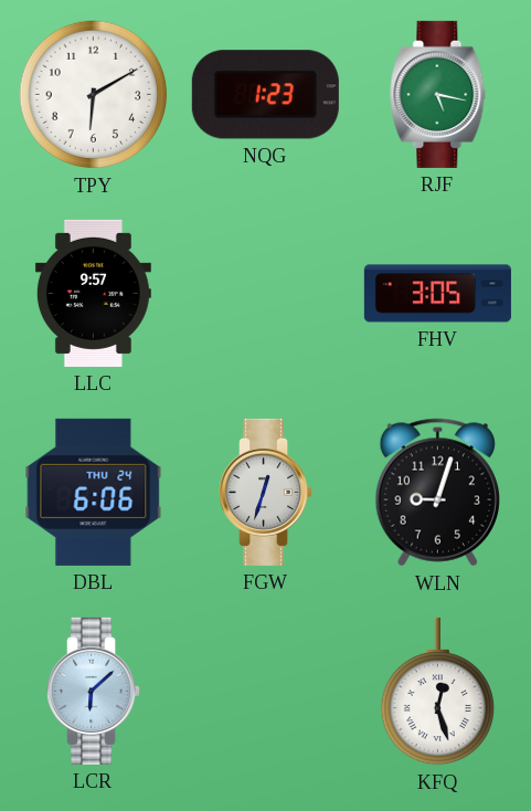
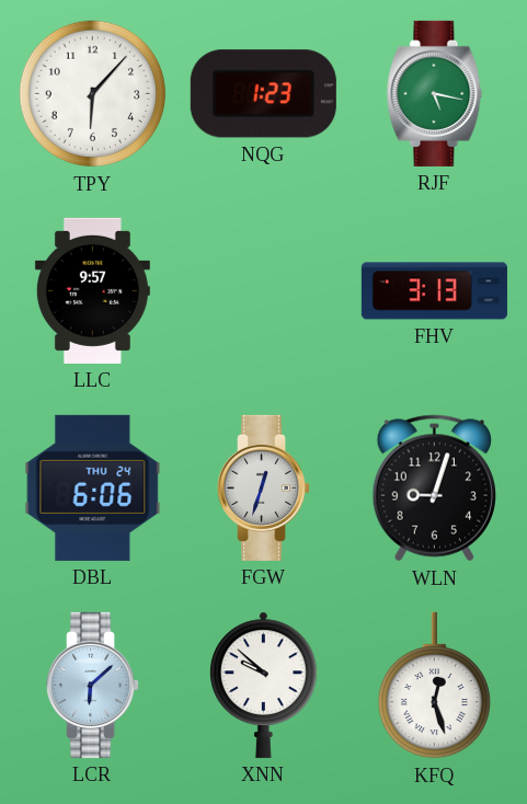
TPY: 6:10 -> 6:07
FHV: 3:05 -> 3:13
XNN: none -> 9:52
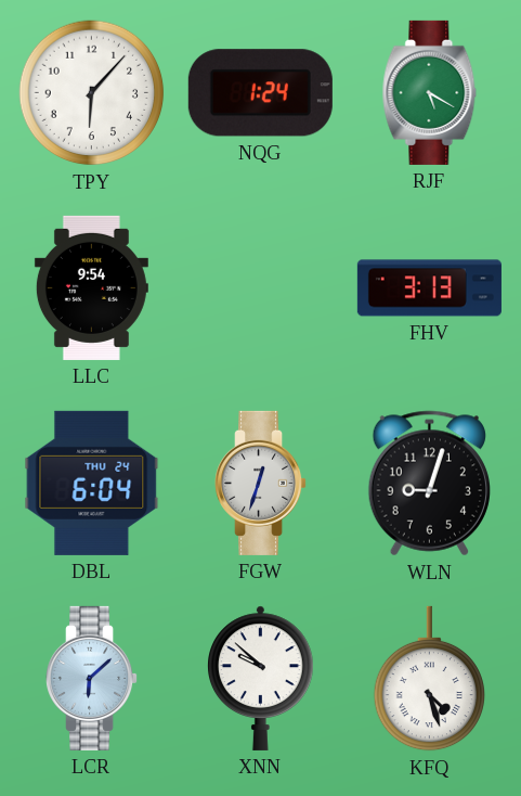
NQG: 1:23 -> 1:24
RJF: 5:17 -> 5:20
LLC: 9:57 -> 9:54
DBL: 6:06 -> 6:04
KFQ: 12:27 -> 4:27
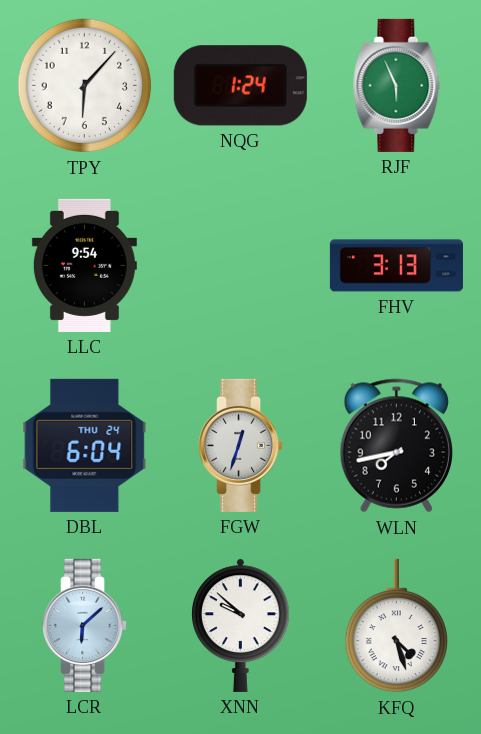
RJF: 5:20 -> 5:56
WLN: 9:03 -> 7:43
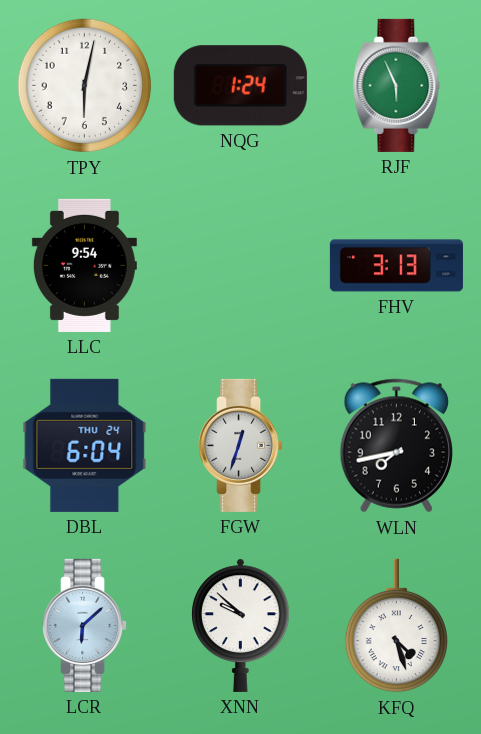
TPY: 6:07 -> 6:02
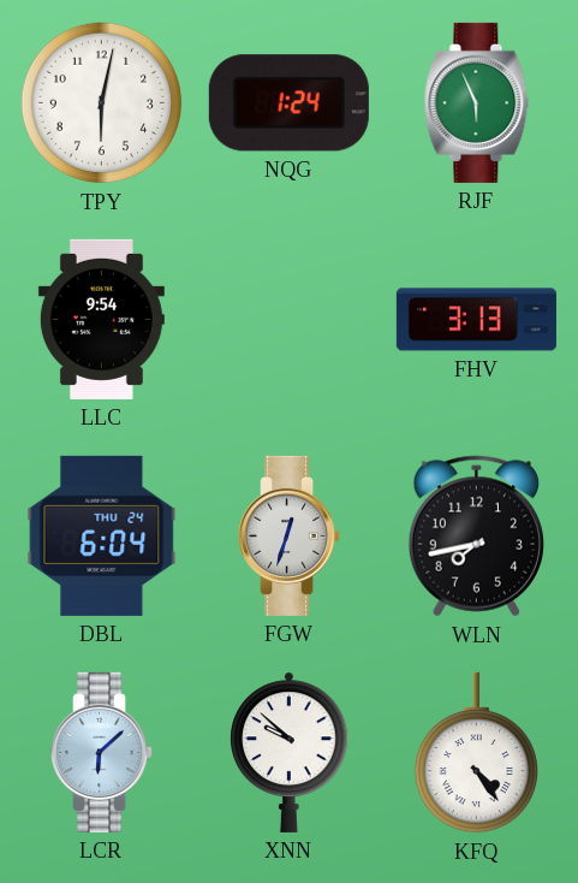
KFQ: 4:27 -> 4:24
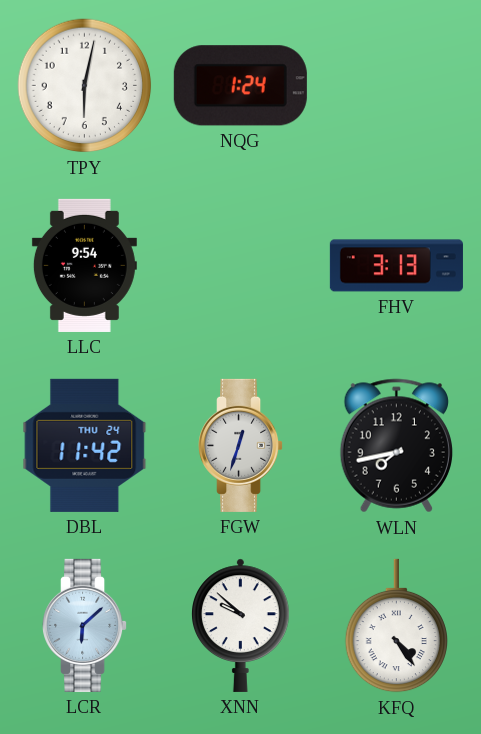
RJF: 5:56 -> none
DBL: 6:04 -> 11:42
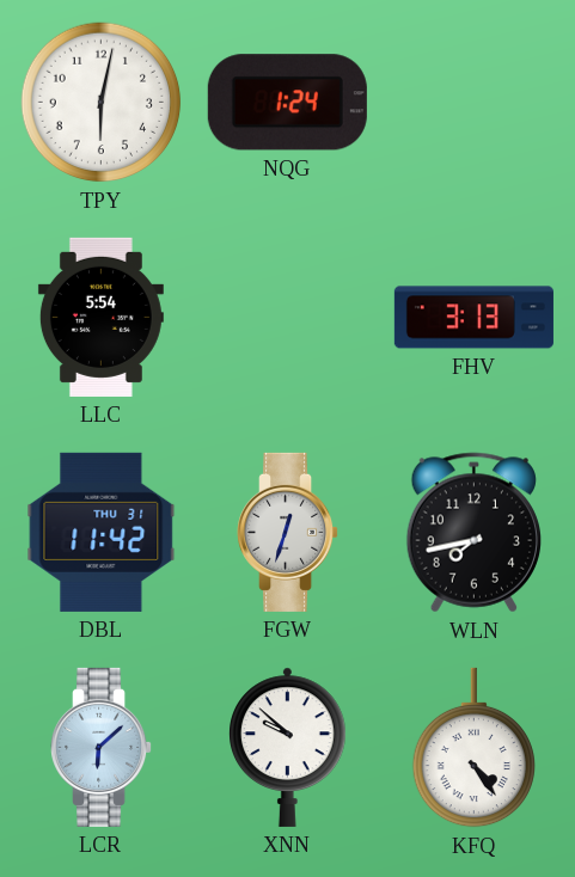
LLC: 9:54 -> 5:54
DBL date: THU 24 -> THU 31
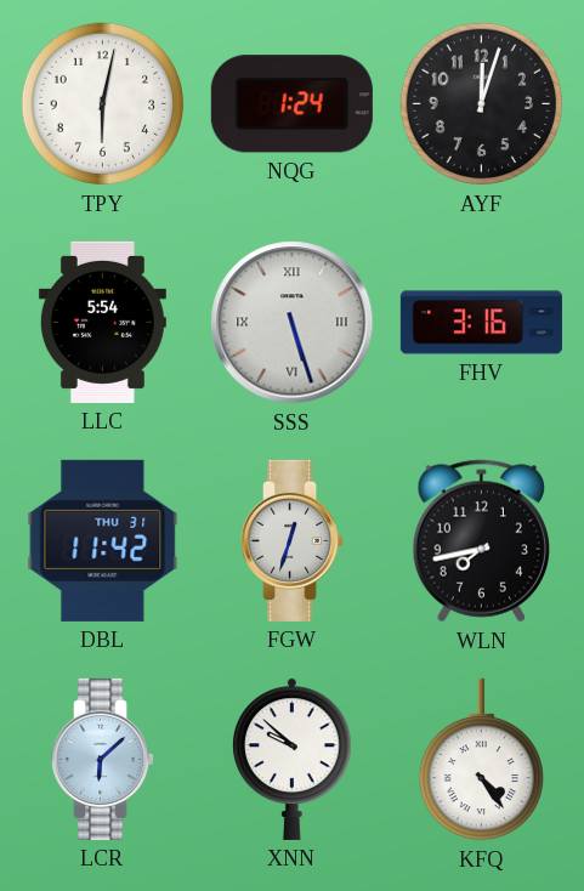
AYF: none -> 12:03
SSS: none -> 5:27
FHV: 3:13 -> 3:16
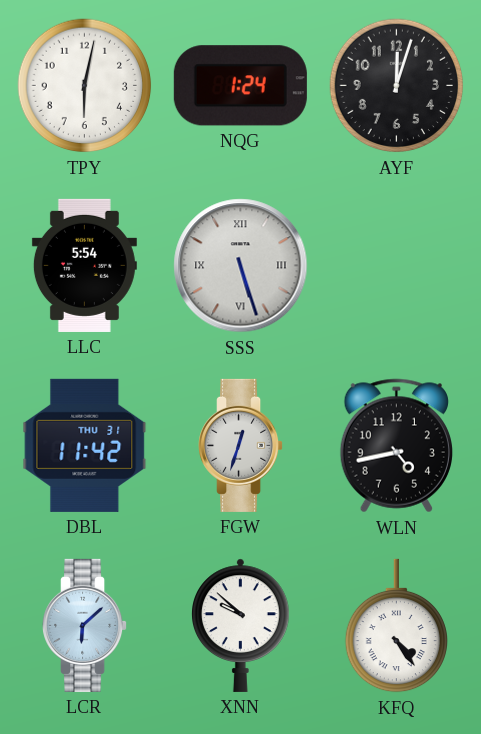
FHV: 3:16 -> none
WLN: 7:43 -> 4:43
